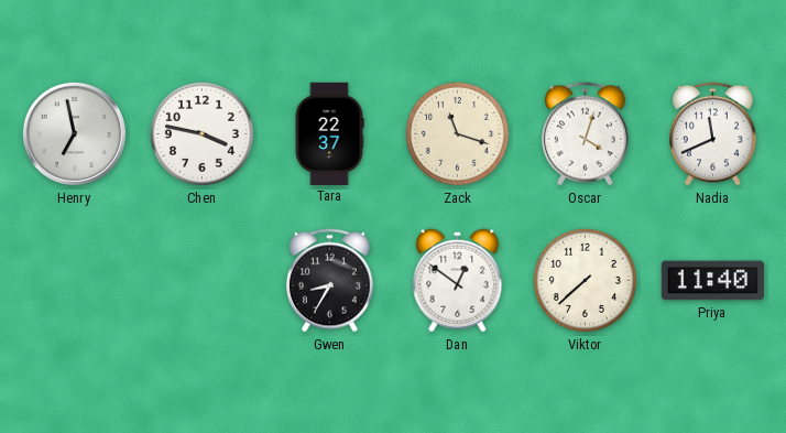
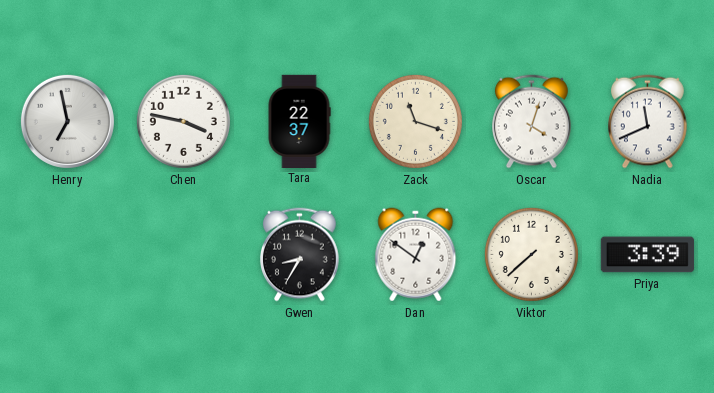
Priya: 11:40 -> 3:39
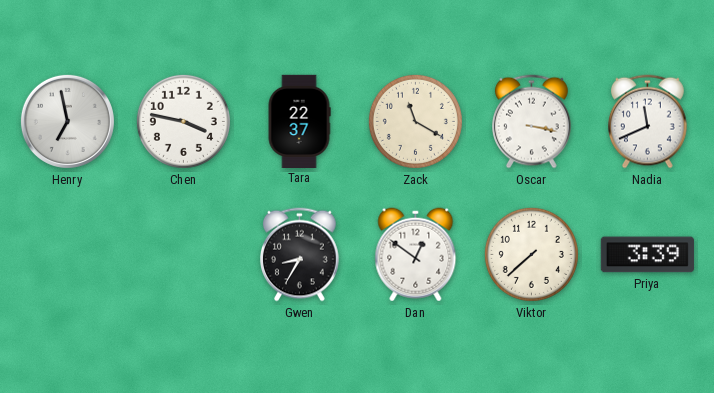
Zack: 11:18 -> 11:20
Oscar: 4:03 -> 3:17
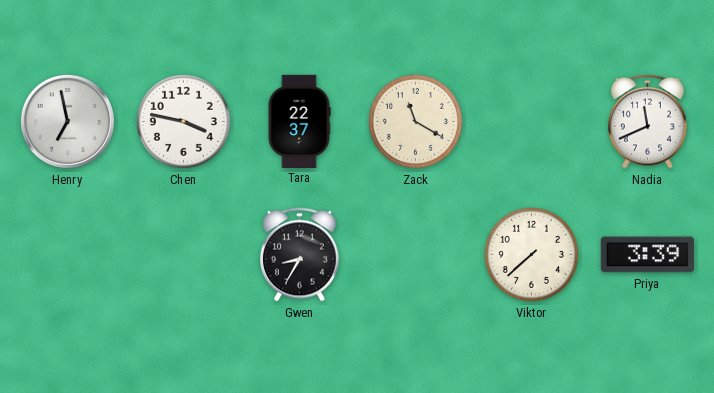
Oscar: 3:17 -> none
Dan: 12:51 -> none
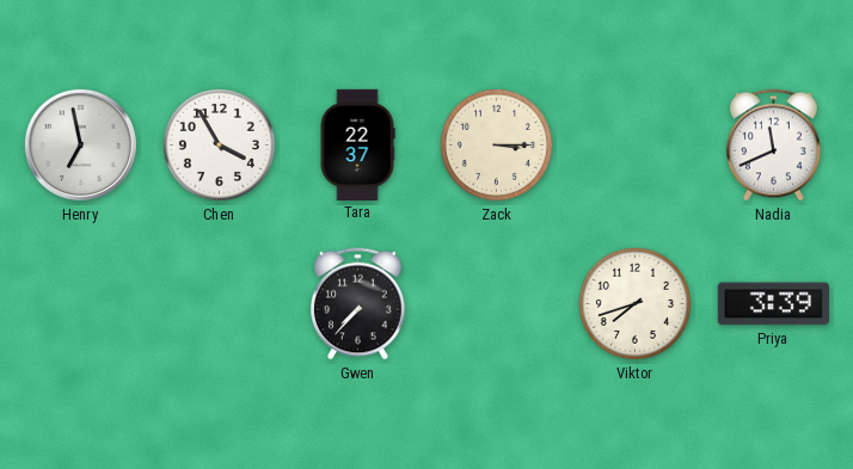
Chen: 3:47 -> 3:55
Zack: 11:20 -> 3:15
Gwen: 8:35 -> 7:37
Viktor: 7:38 -> 7:42
